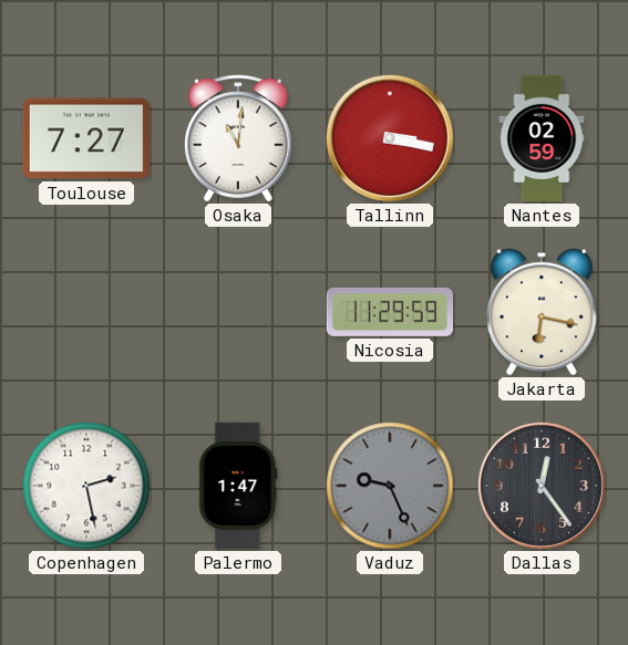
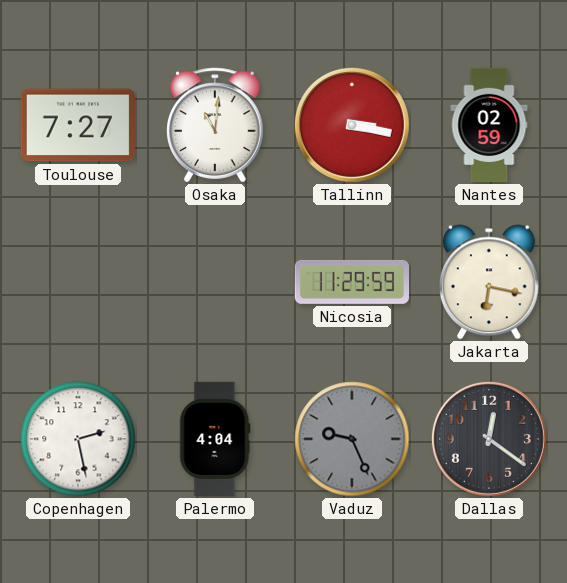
Palermo: 1:47 -> 4:04
Dallas: 12:24 -> 12:21
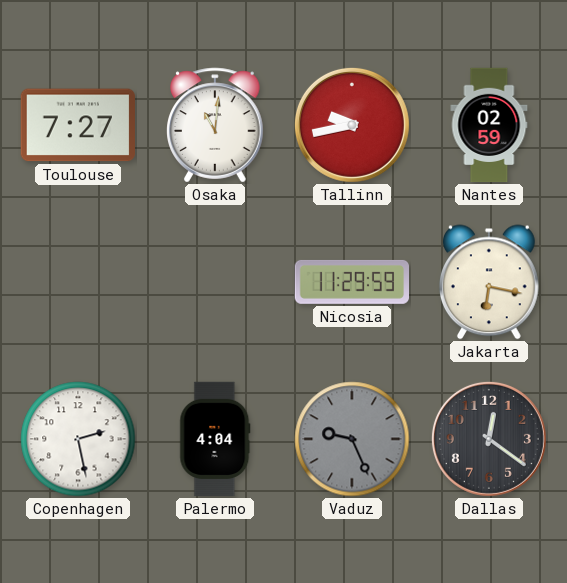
Tallinn: 3:17 -> 9:43
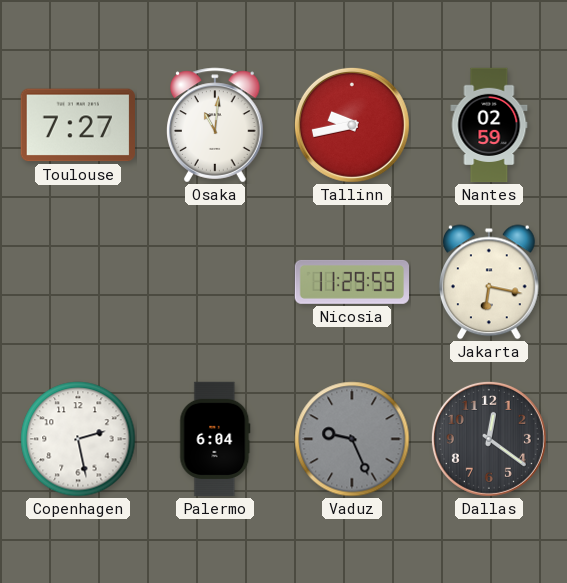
Palermo: 4:04 -> 6:04
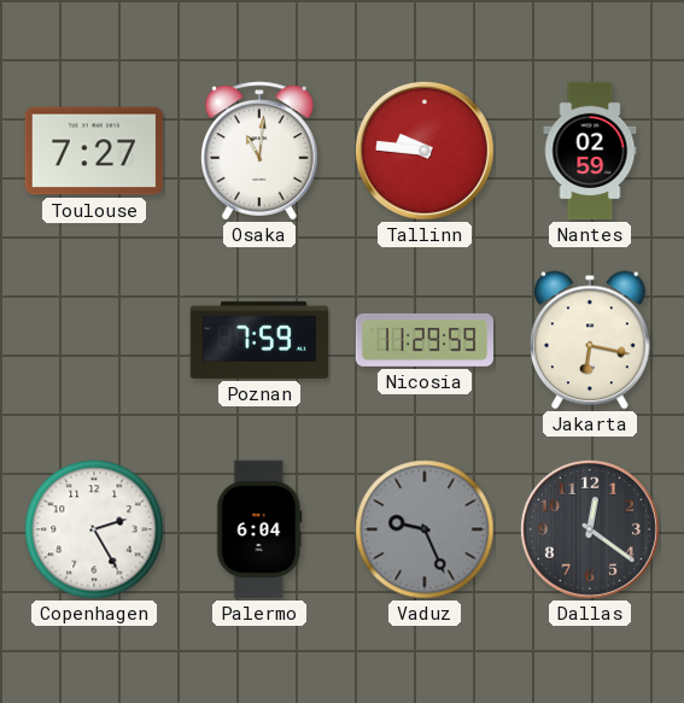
Tallinn: 9:43 -> 9:46
Poznan: none -> 7:59
Copenhagen: 2:28 -> 2:25
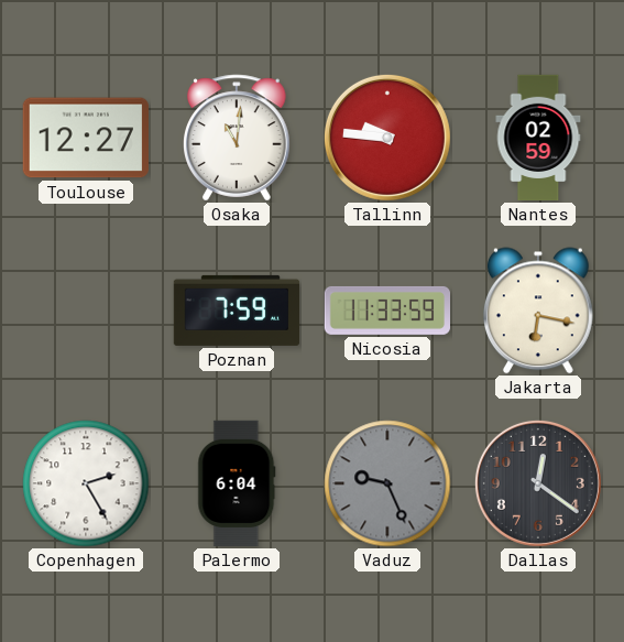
Toulouse: 7:27 -> 12:27
Nicosia: 11:29 -> 11:33
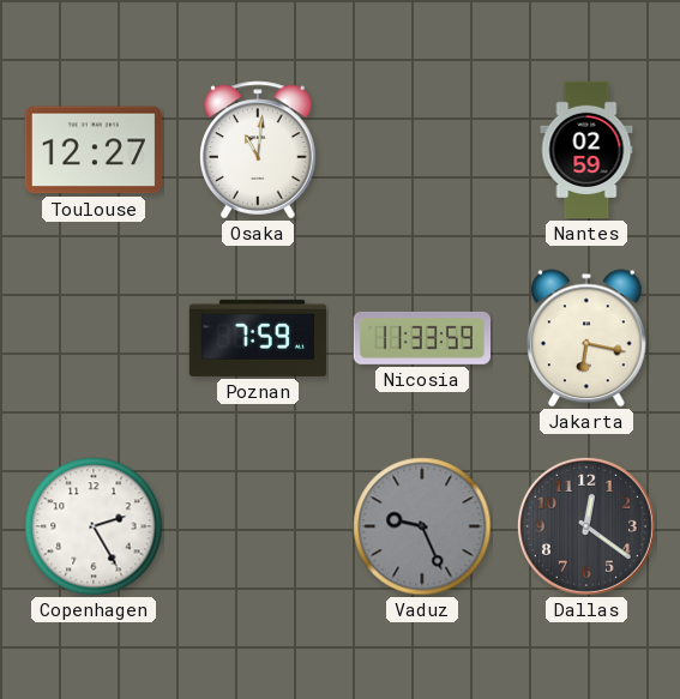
Tallinn: 9:46 -> none
Palermo: 6:04 -> none
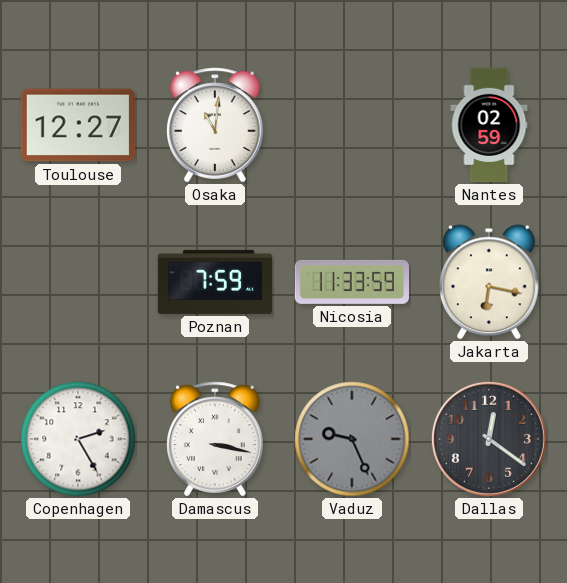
Damascus: none -> 3:17
